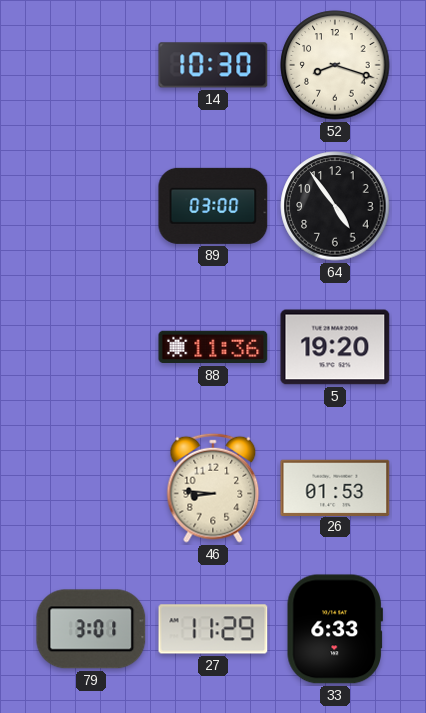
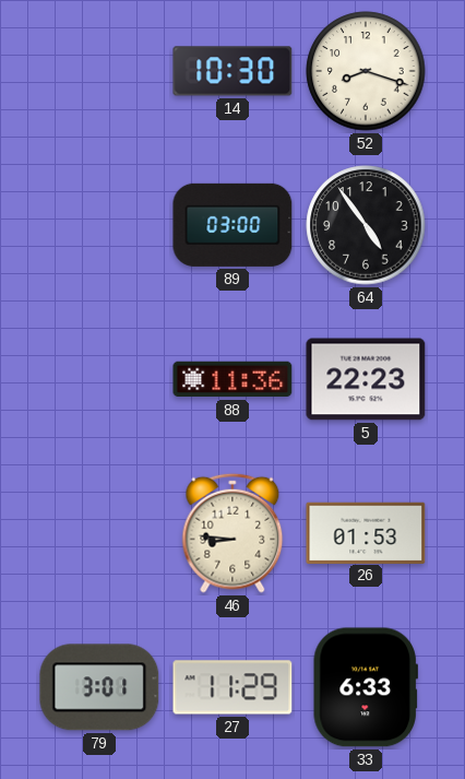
5: 19:20 -> 22:23
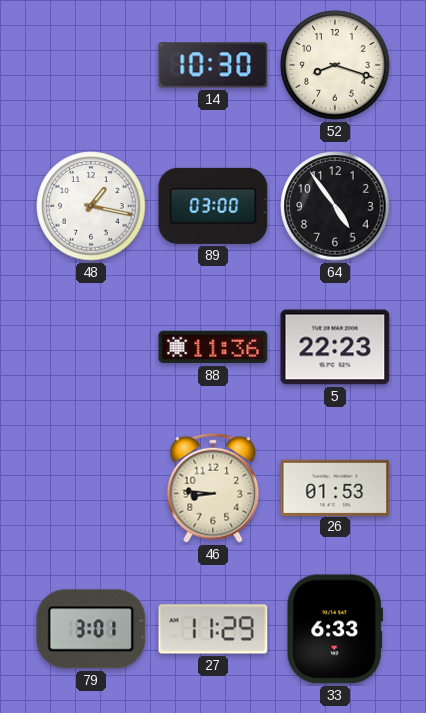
48: none -> 1:17
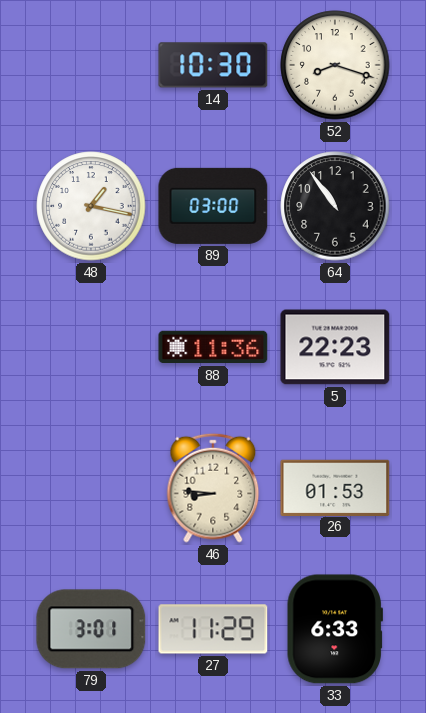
64: 4:54 -> 10:54
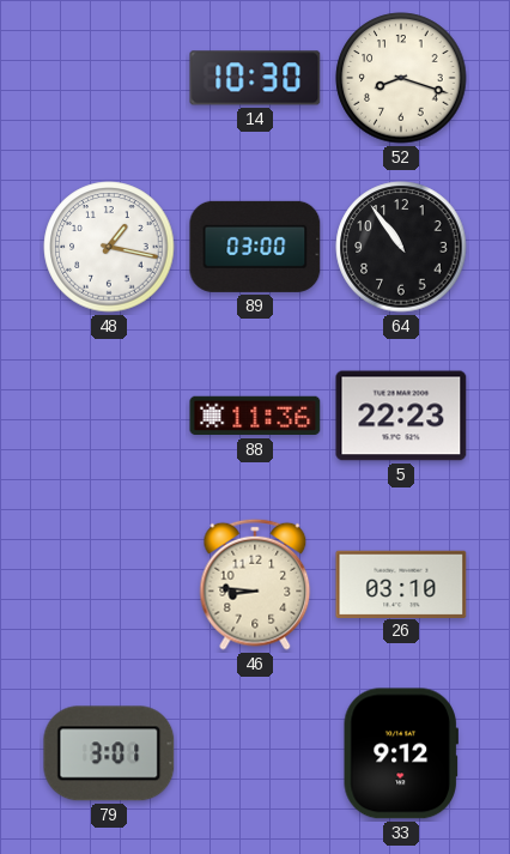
26: 01:53 -> 03:10
27: 11:29 -> none
33: 6:33 -> 9:12
